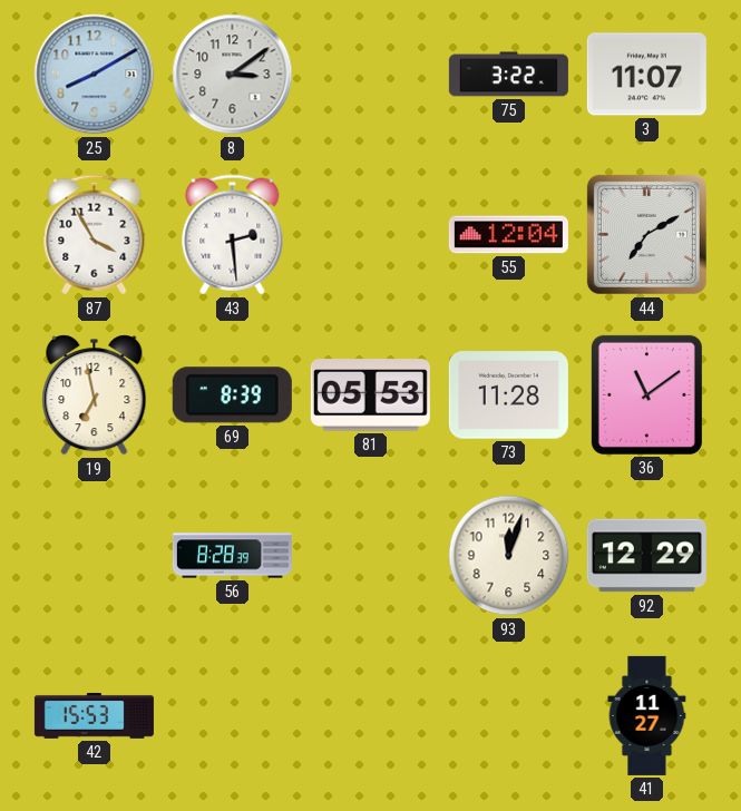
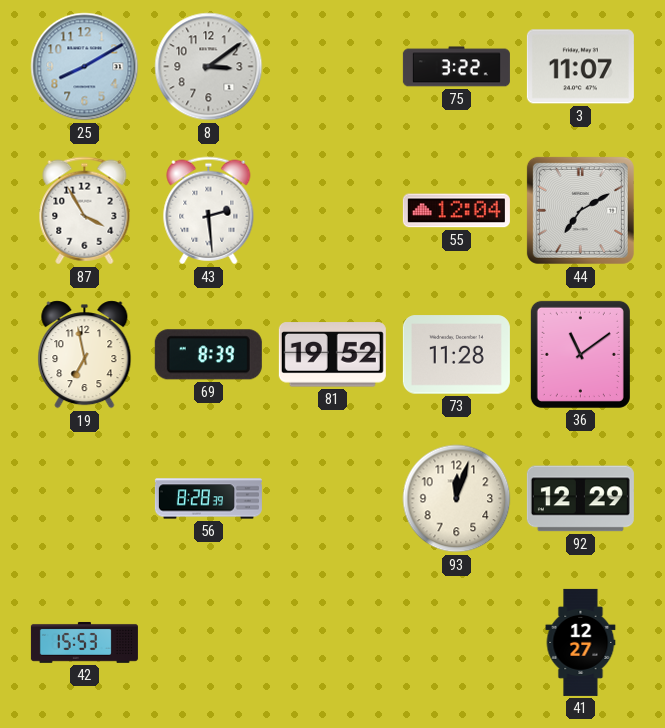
81: 05:53 -> 19:52
41: 11:27 -> 12:27
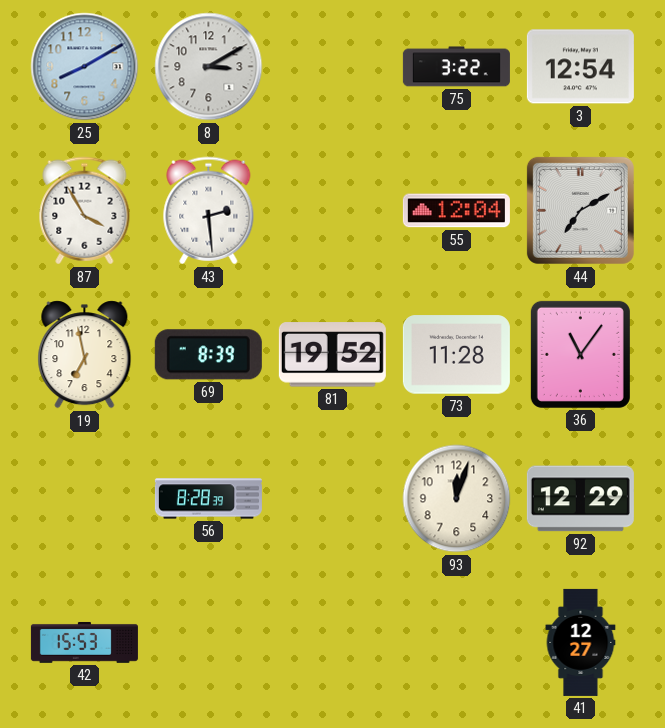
8: 3:09 -> 3:10
3: 11:07 -> 12:54
36: 11:09 -> 11:06
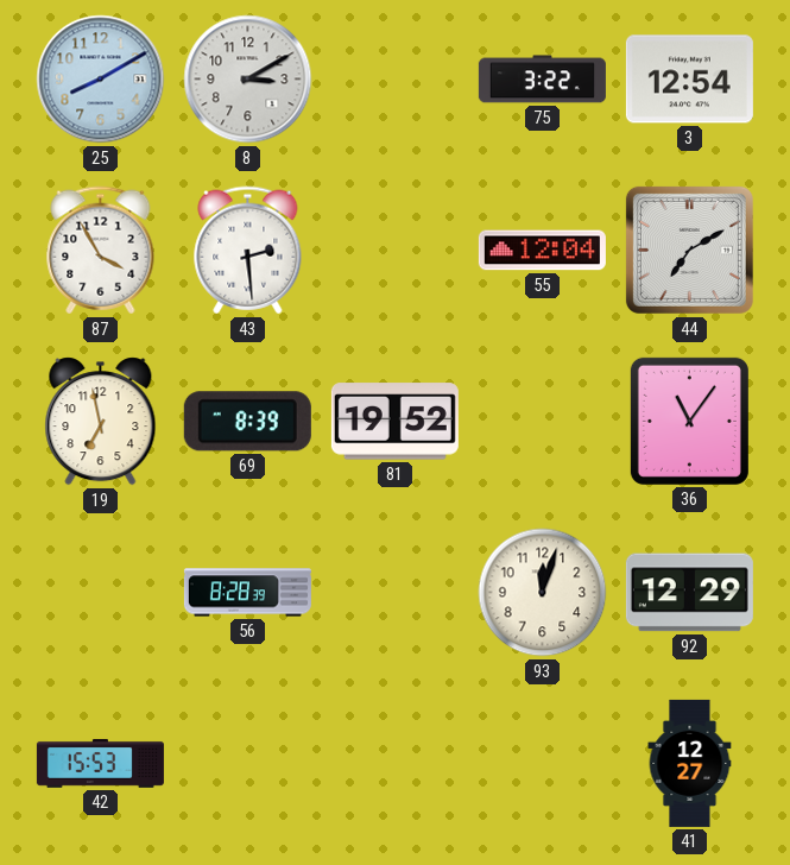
73: 11:28 -> none
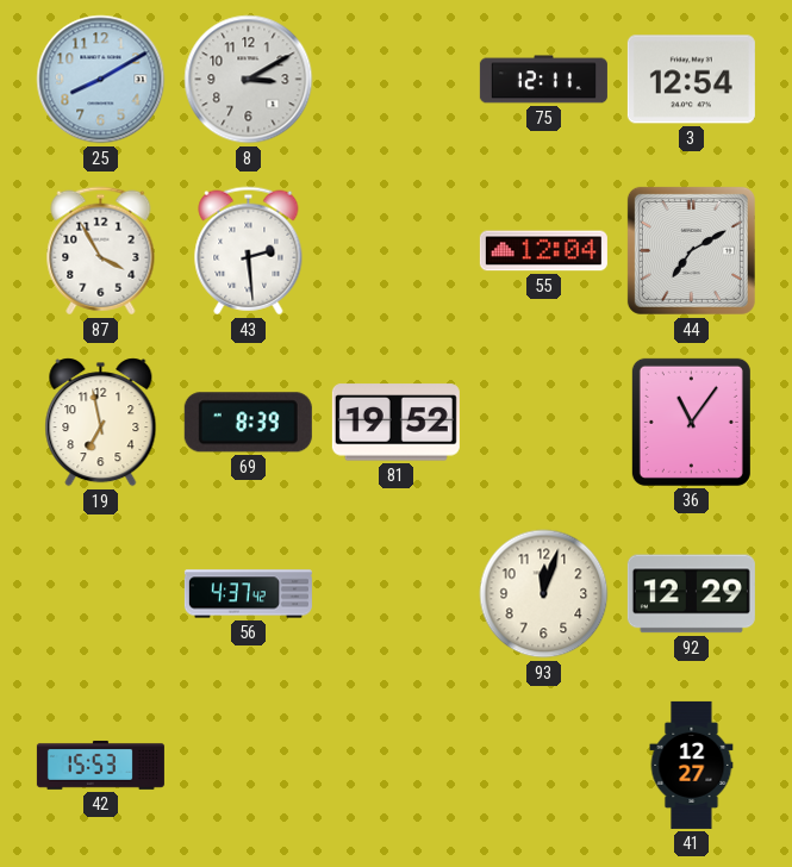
75: 3:22 -> 12:11
56: 8:28 -> 4:37
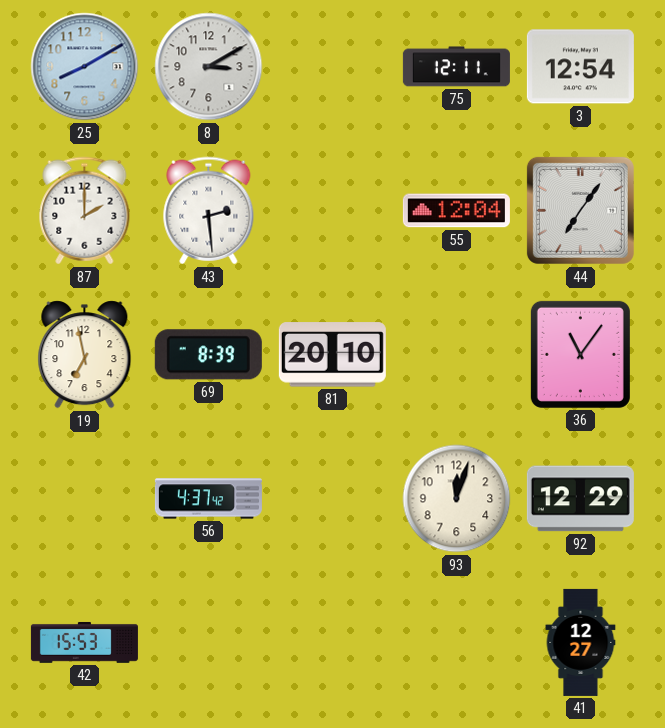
87: 3:55 -> 2:00
44: 7:10 -> 7:06
81: 19:52 -> 20:10
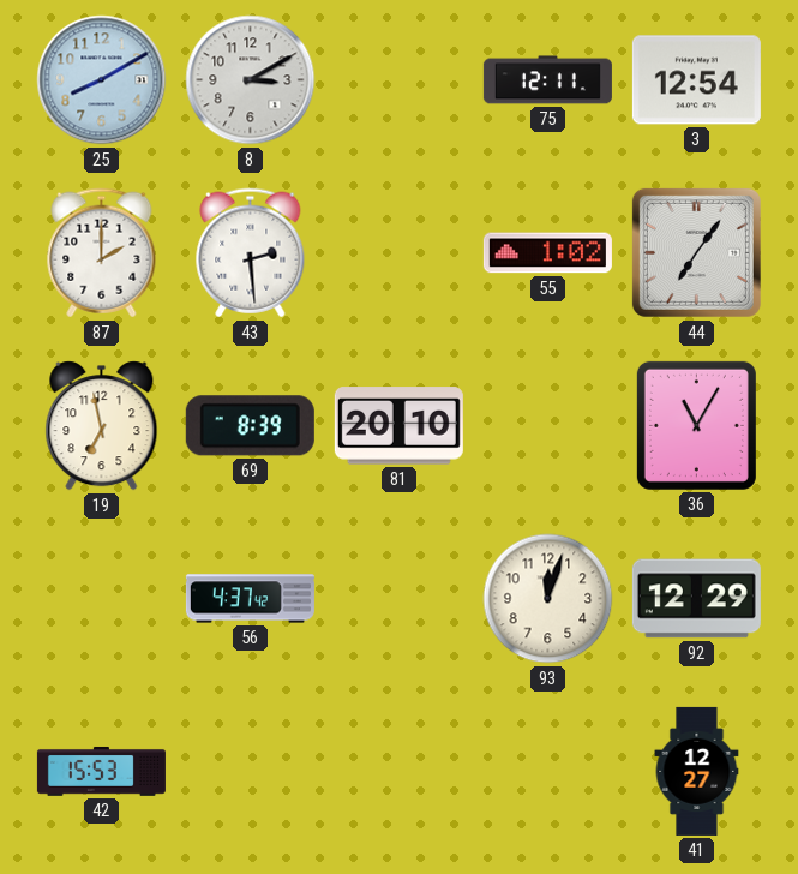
55: 12:04 -> 1:02
36: 11:06 -> 11:05
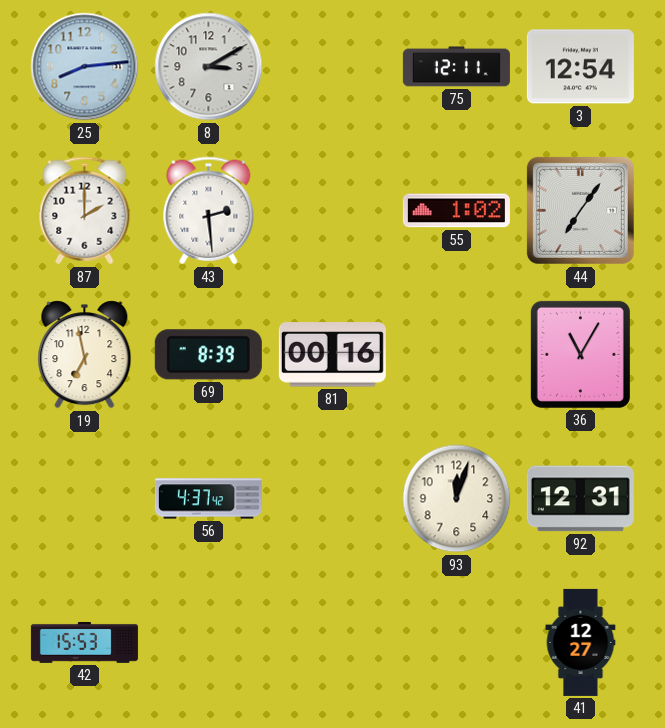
25: 8:10 -> 8:14
81: 20:10 -> 00:16
92: 12:29 -> 12:31
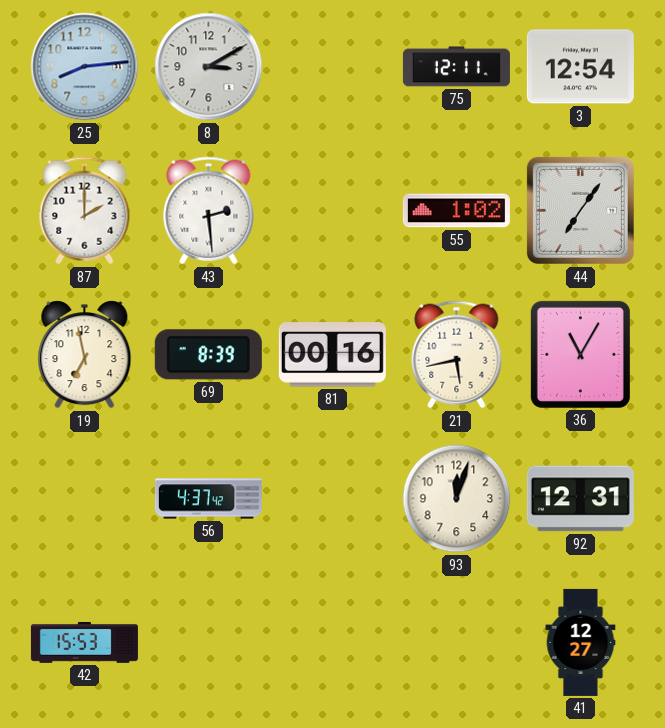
21: none -> 5:43
